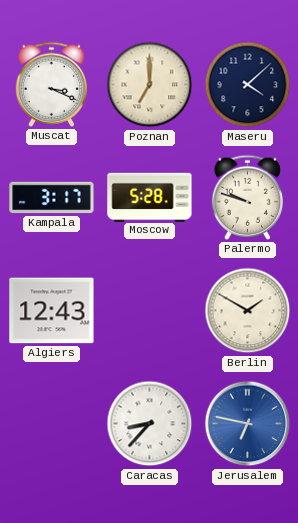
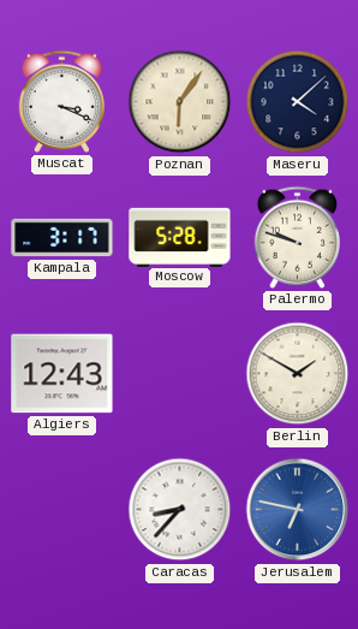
Poznan: 7:00 -> 6:06
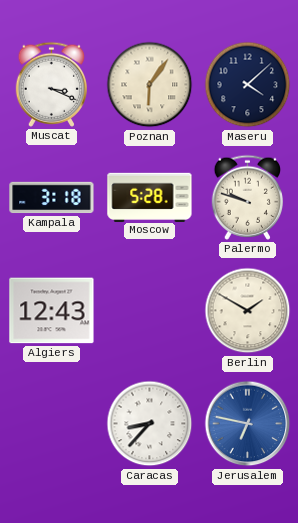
Kampala: 3:17 -> 3:18
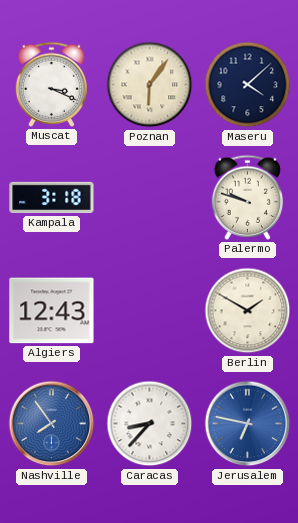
Moscow: 5:28 -> none
Nashville: none -> 7:54
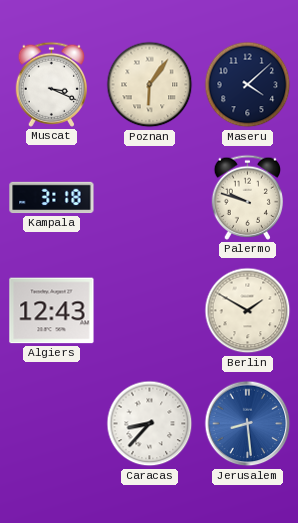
Nashville: 7:54 -> none
Jerusalem: 6:47 -> 8:29
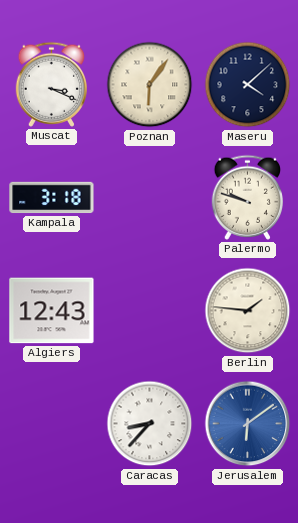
Berlin: 1:50 -> 1:46
Jerusalem: 8:29 -> 6:09
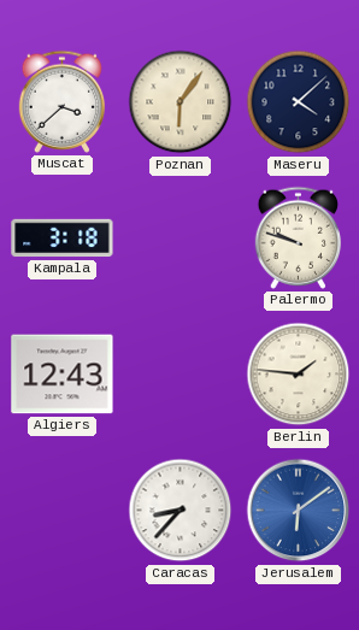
Muscat: 3:19 -> 3:38
